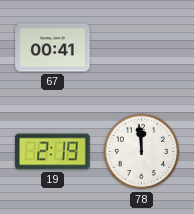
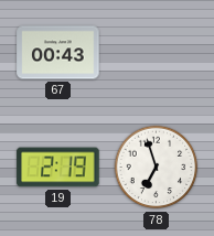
67: 00:41 -> 00:43
78: 11:59 -> 6:57
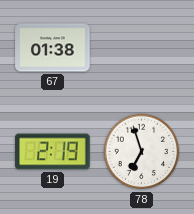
67: 00:43 -> 01:38
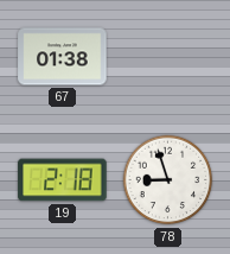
19: 2:19 -> 2:18
78: 6:57 -> 8:57
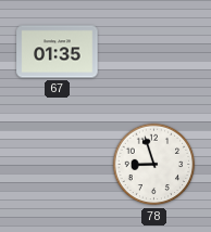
67: 01:38 -> 01:35
19: 2:18 -> none
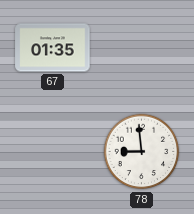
78: 8:57 -> 8:59
